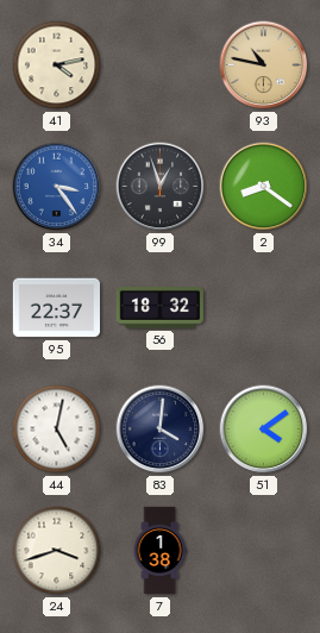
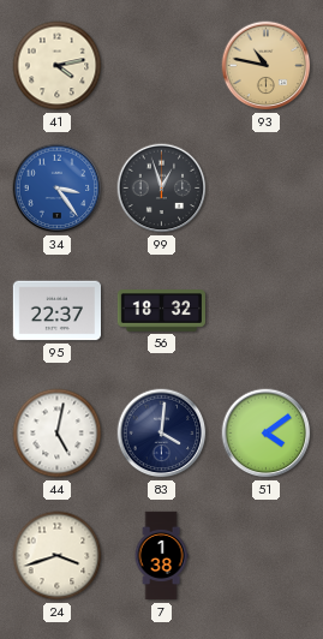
2: 8:21 -> none
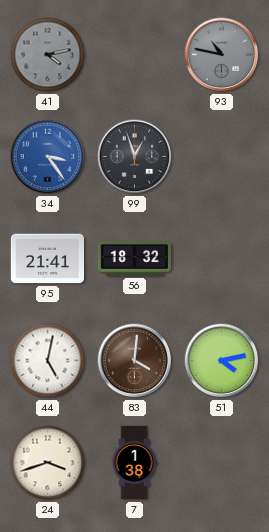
41 dial: cream -> grey
93 dial: champagne -> grey
95: 22:37 -> 21:41
83 dial: navy -> brown
51: 4:09 -> 4:13
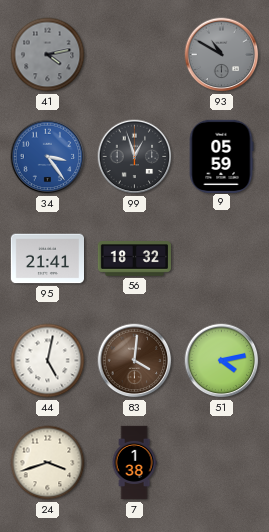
93: 10:47 -> 10:50
9: none -> 05:59
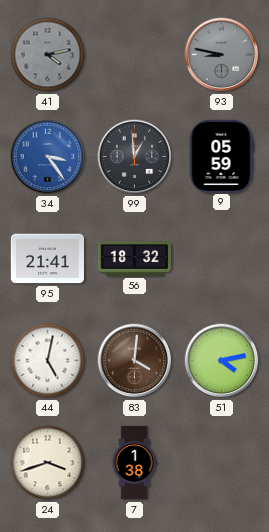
93: 10:50 -> 8:47
99: 12:57 -> 12:59
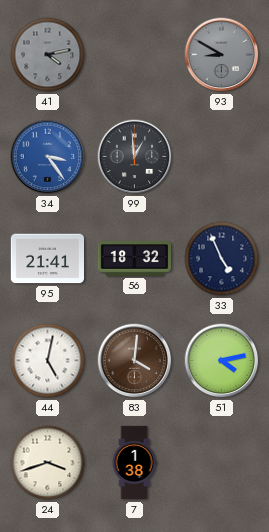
93: 8:47 -> 8:50
9: 05:59 -> none
33: none -> 4:56
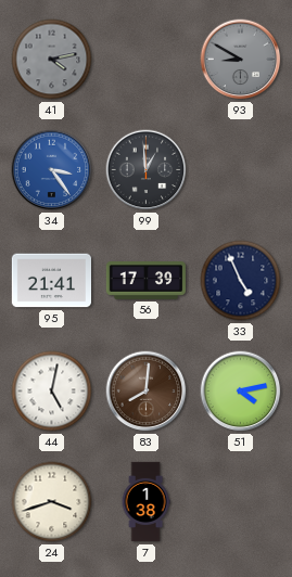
56: 18:32 -> 17:39
83: 4:01 -> 8:01
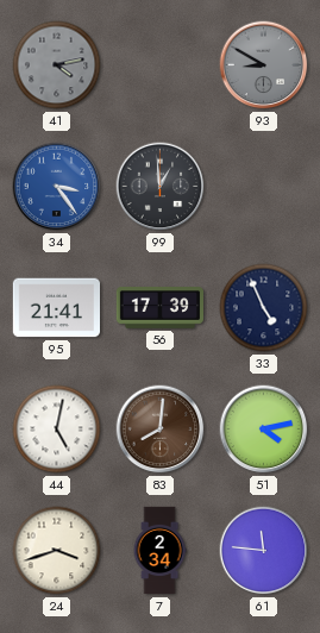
7: 1:38 -> 2:34
61: none -> 11:46
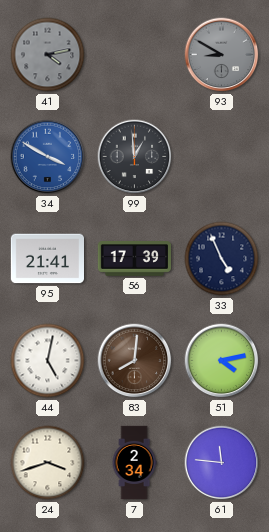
34: 3:24 -> 3:50
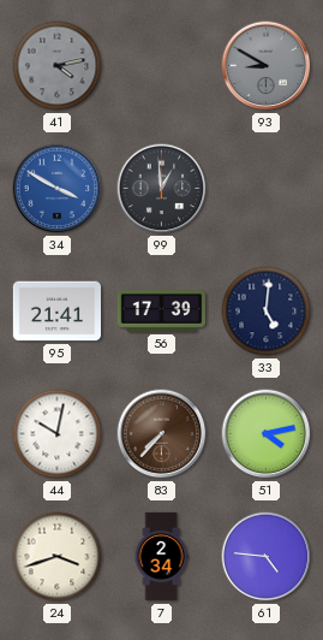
33: 4:56 -> 5:01
44: 5:02 -> 10:02
83: 8:01 -> 7:37
61: 11:46 -> 4:46
